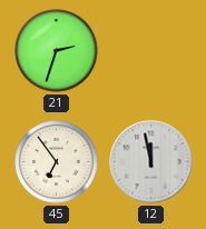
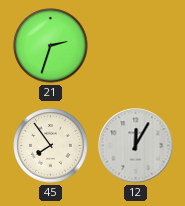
45: 6:54 -> 7:54
12: 11:58 -> 12:05
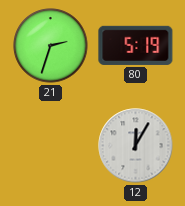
80: none -> 5:19
45: 7:54 -> none
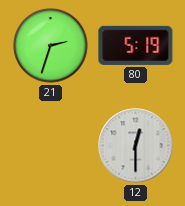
12: 12:05 -> 12:30
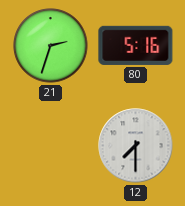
80: 5:19 -> 5:16
12: 12:30 -> 7:30
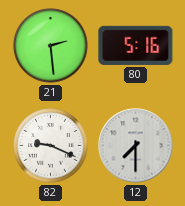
21: 2:33 -> 2:29
82: none -> 9:19
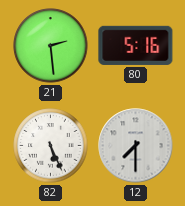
82: 9:19 -> 5:26
